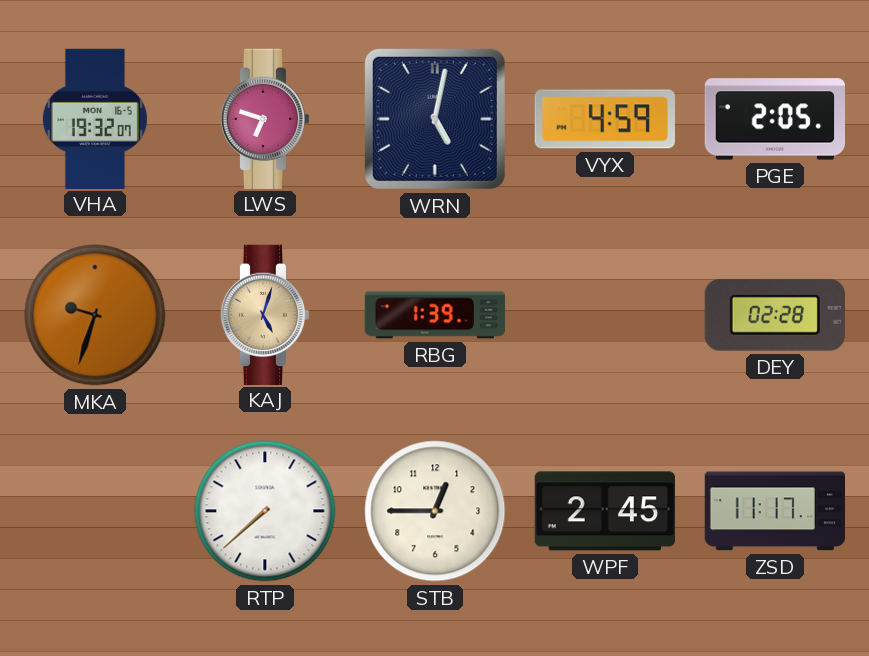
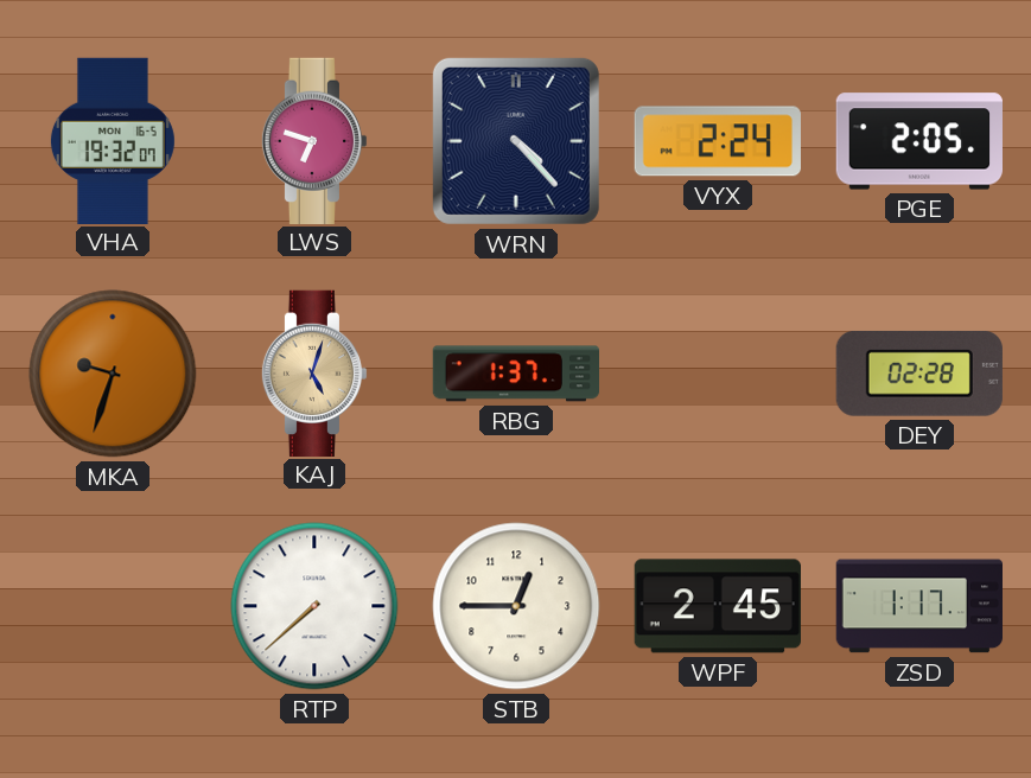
WRN: 5:02 -> 4:23
VYX: 4:59 -> 2:24
RBG: 1:39 -> 1:37
ZSD: 11:17 -> 1:17
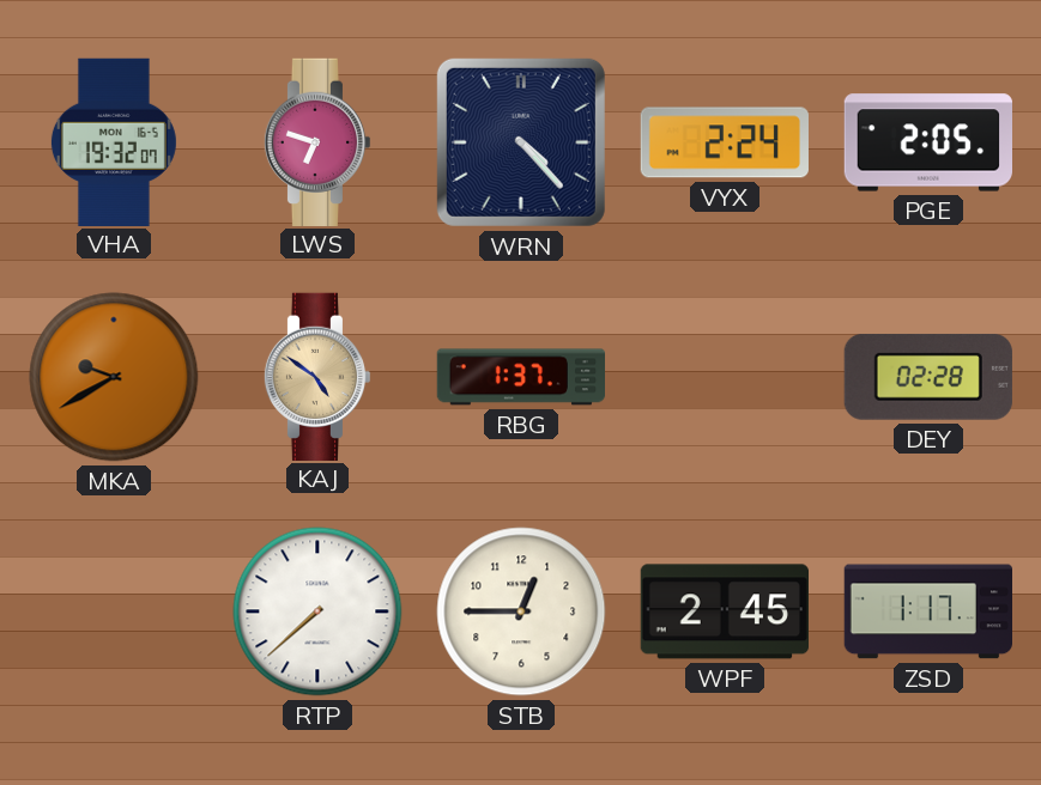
MKA: 9:33 -> 9:40
KAJ: 5:03 -> 4:51
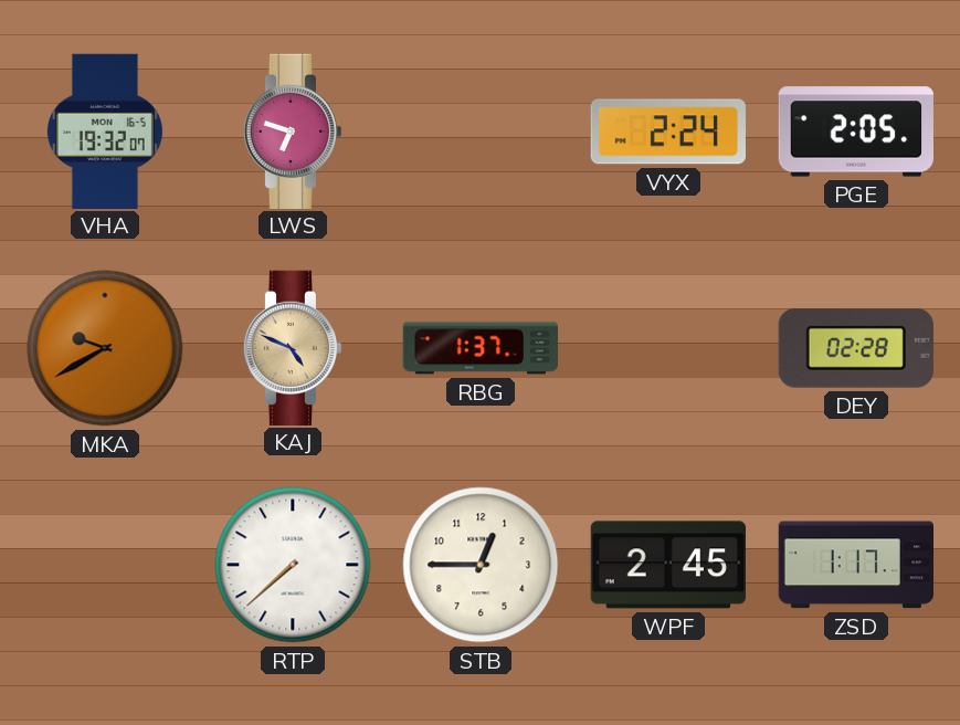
WRN: 4:23 -> none
KAJ: 4:51 -> 4:49
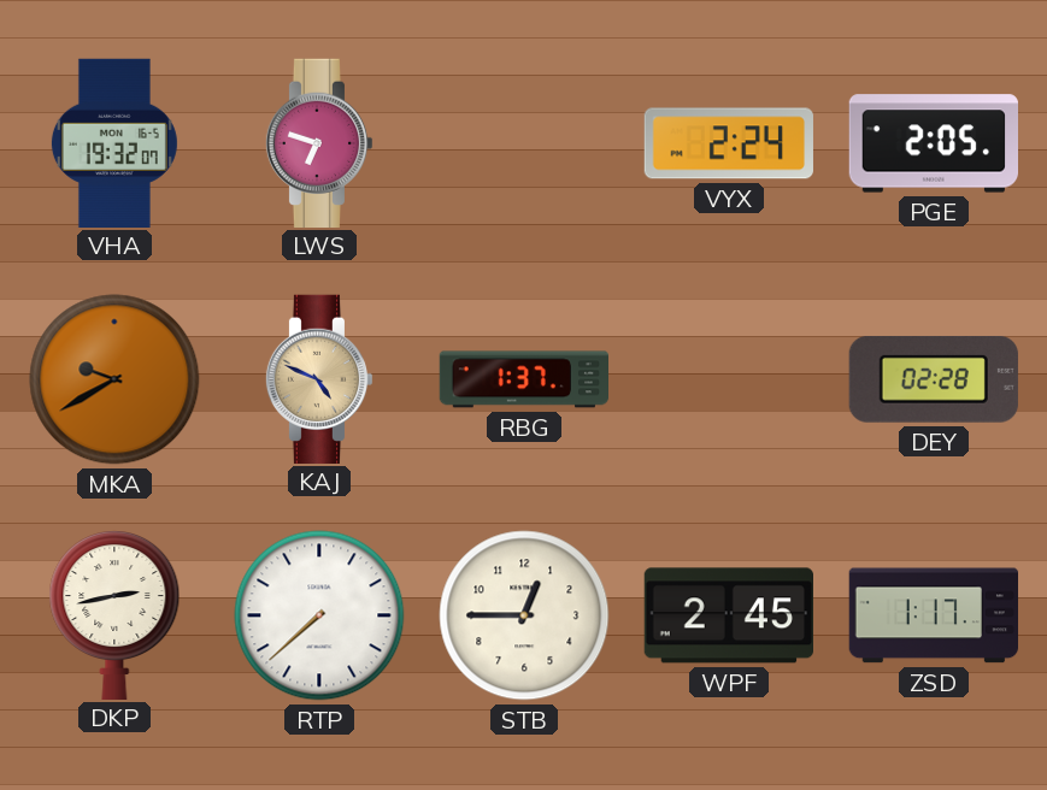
DKP: none -> 2:43
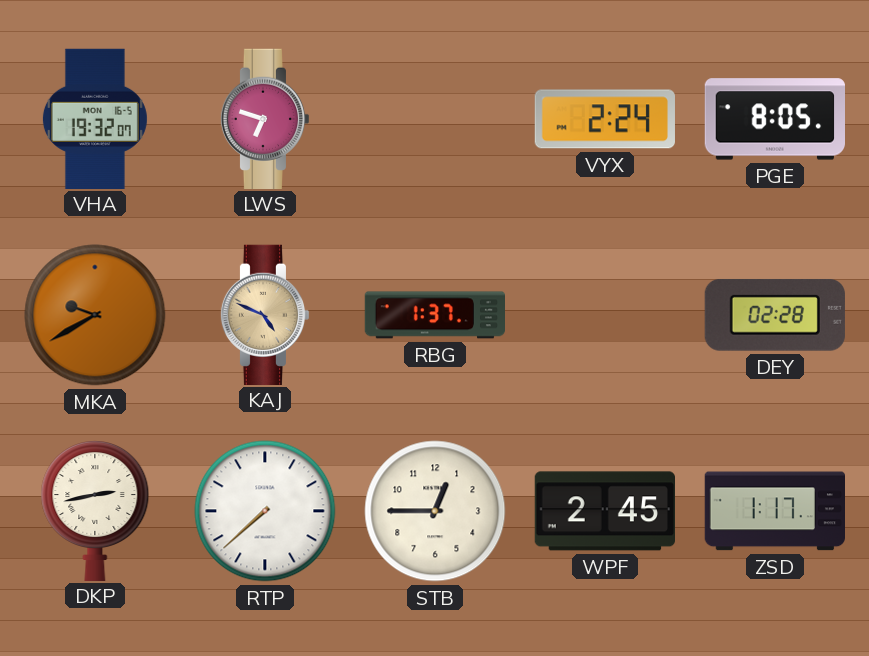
PGE: 2:05 -> 8:05
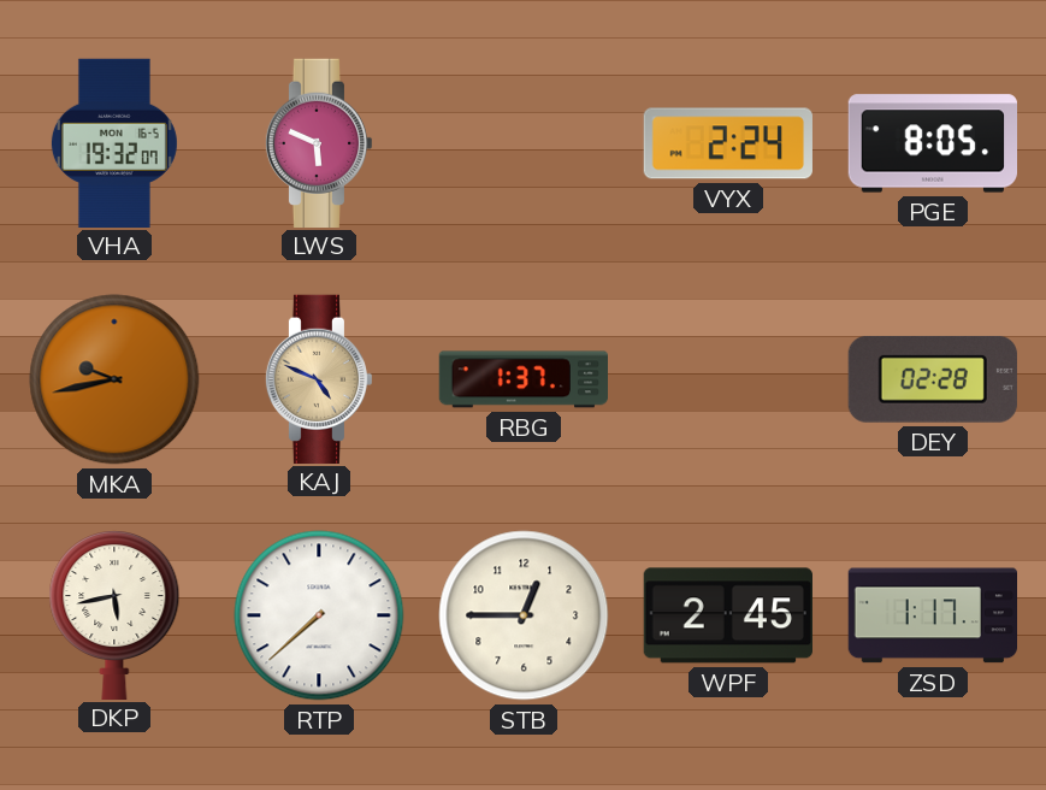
LWS: 6:48 -> 5:49
MKA: 9:40 -> 9:43
DKP: 2:43 -> 5:43
